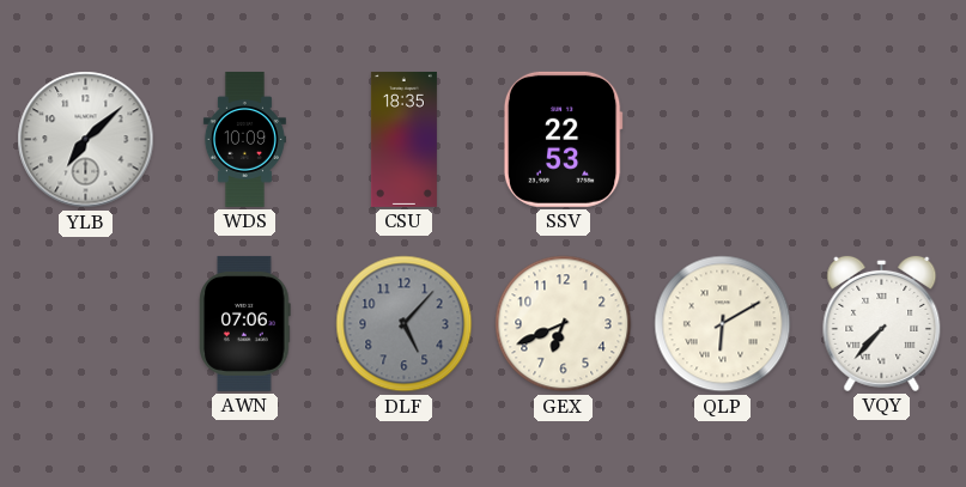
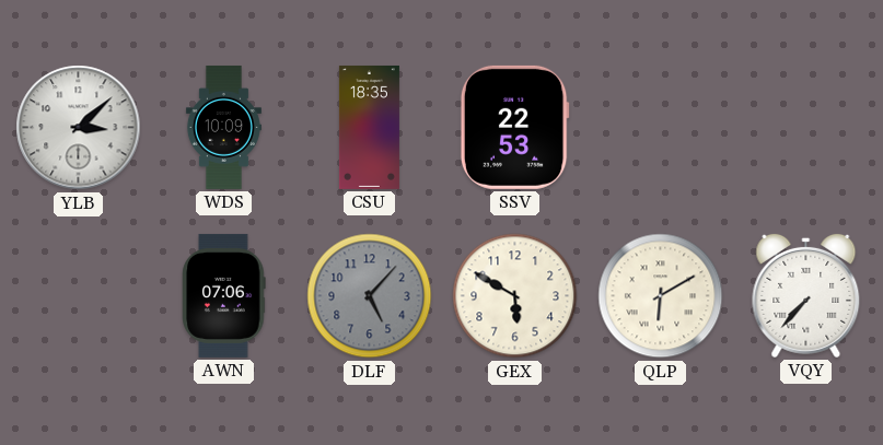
YLB: 7:08 -> 3:08
GEX: 6:41 -> 5:50
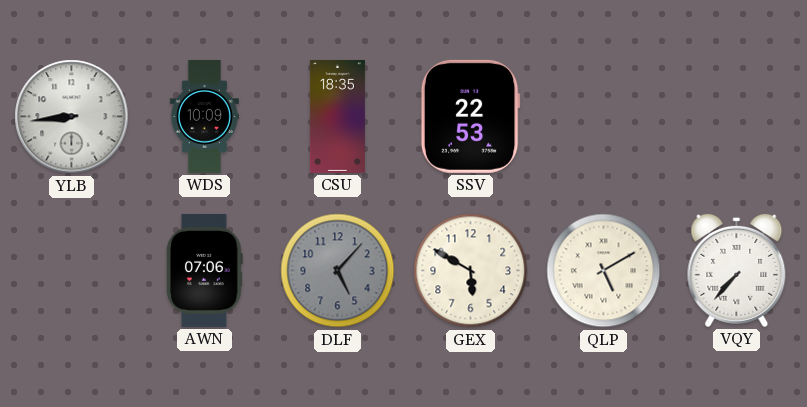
YLB: 3:08 -> 8:44
QLP: 6:10 -> 5:10
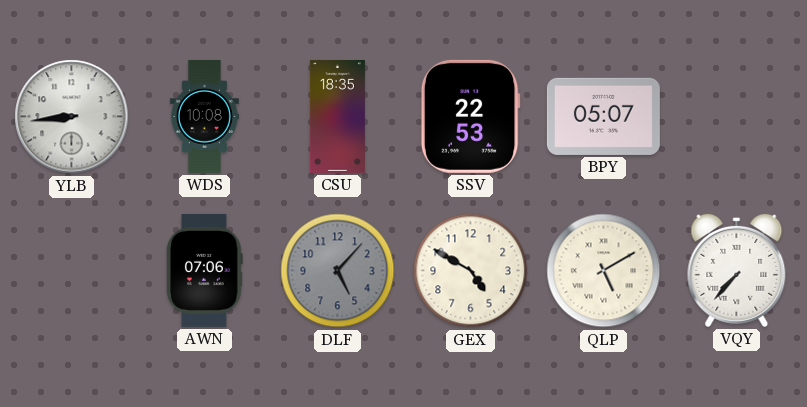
WDS: 10:09 -> 10:08
BPY: none -> 05:07
GEX: 5:50 -> 4:50
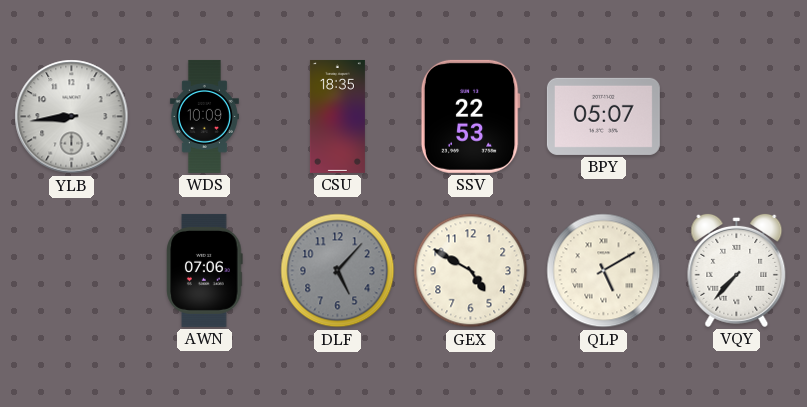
WDS: 10:08 -> 10:09
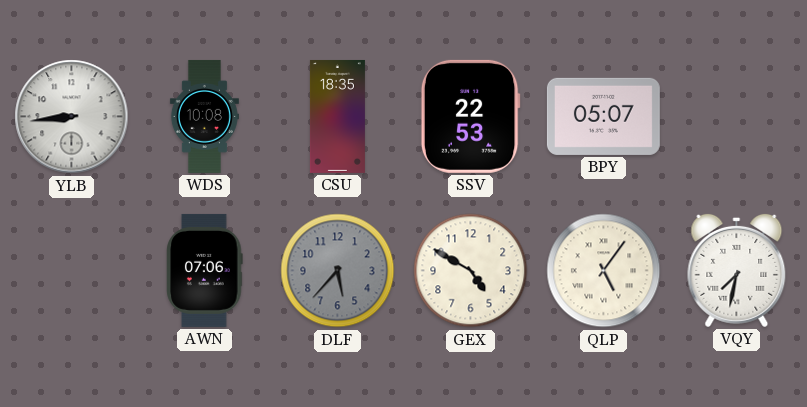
WDS: 10:09 -> 10:08
DLF: 5:07 -> 5:37
QLP: 5:10 -> 5:06
VQY: 7:37 -> 7:32
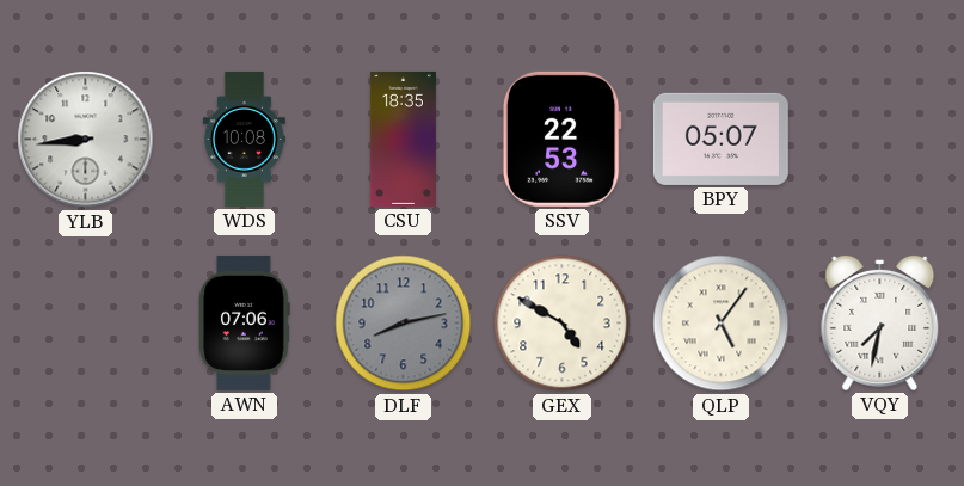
DLF: 5:37 -> 8:13
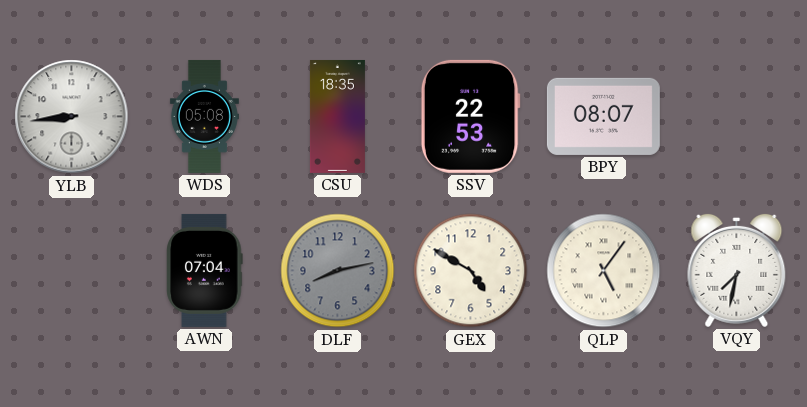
WDS: 10:08 -> 05:08
BPY: 05:07 -> 08:07
AWN: 07:06 -> 07:04
